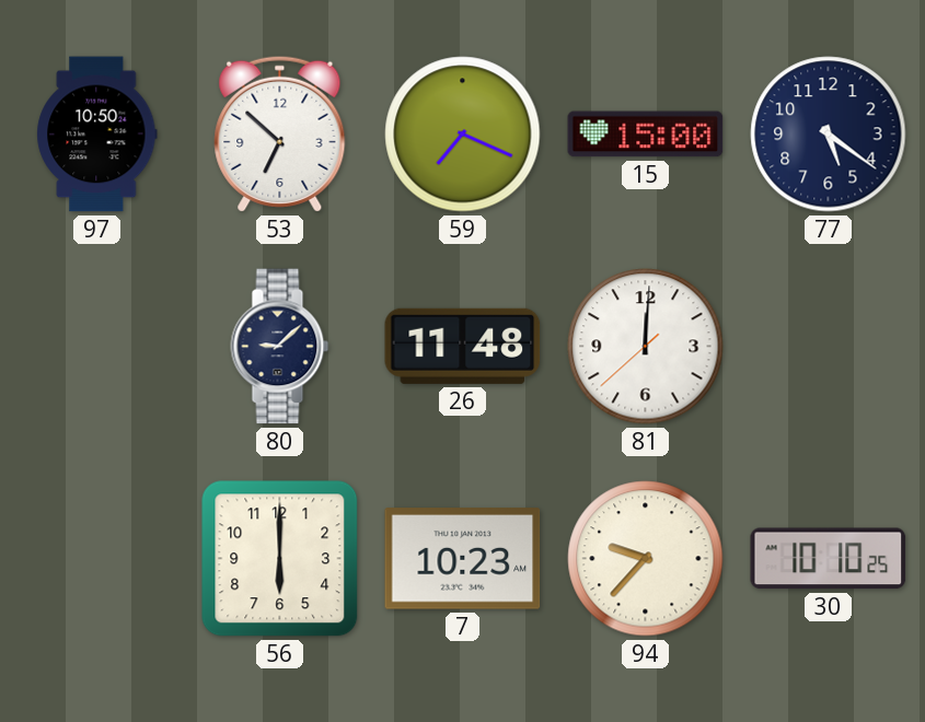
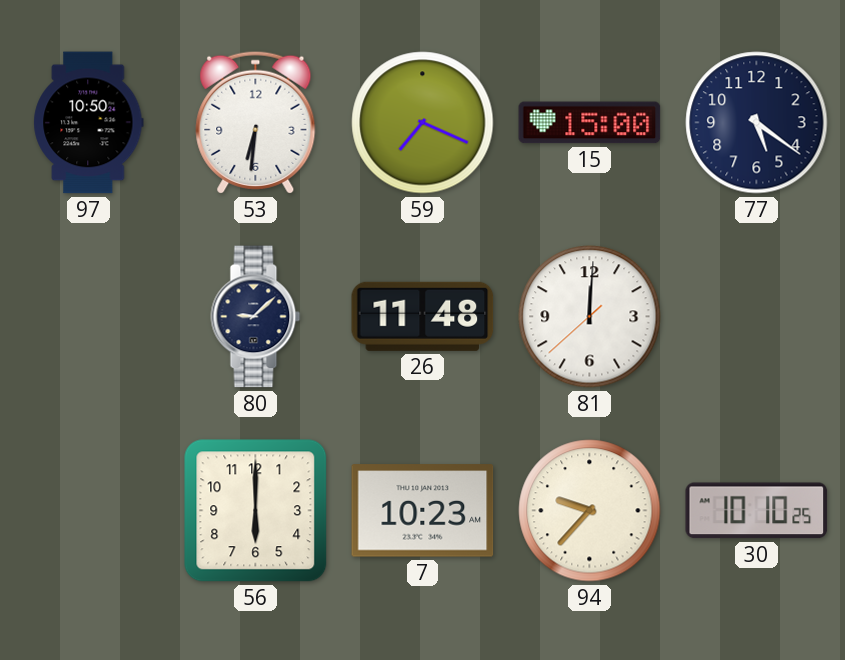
53: 6:52 -> 6:31
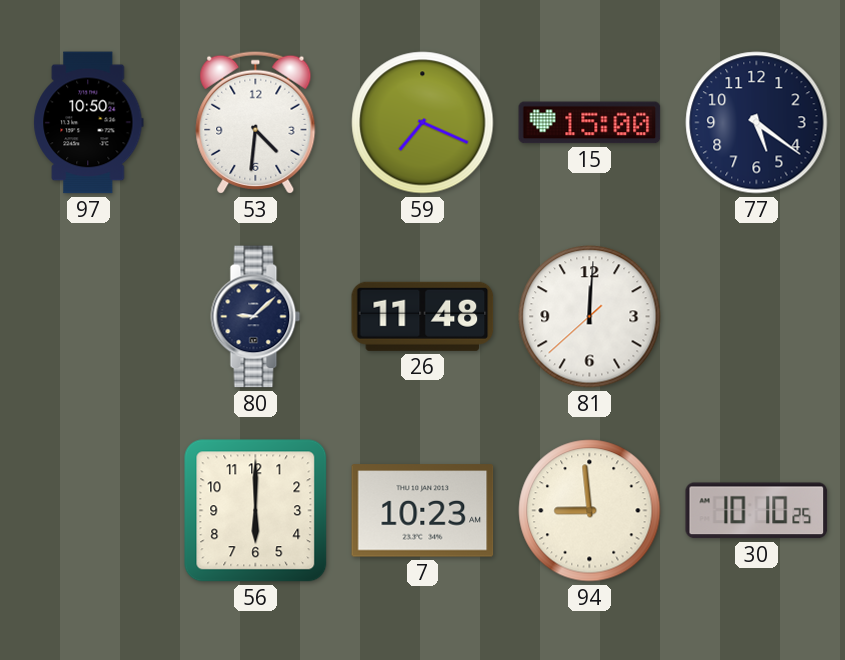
53: 6:31 -> 4:31
94: 9:37 -> 8:59
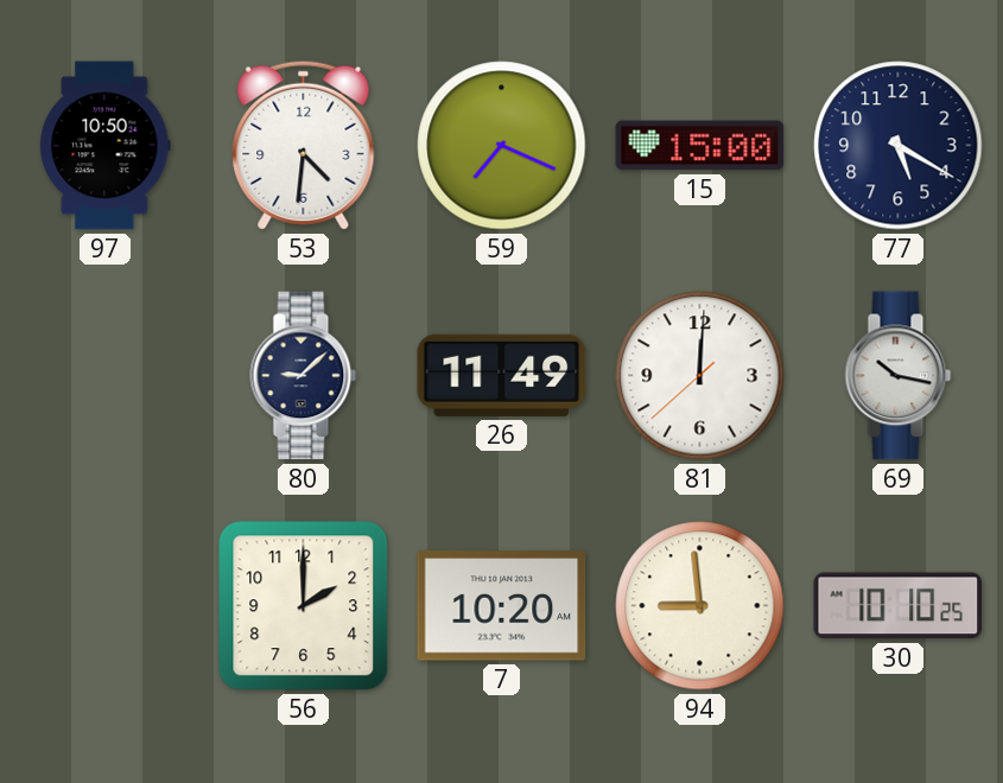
77: 5:21 -> 5:20
26: 11:48 -> 11:49
69: none -> 10:17
56: 6:00 -> 2:00
7: 10:23 -> 10:20
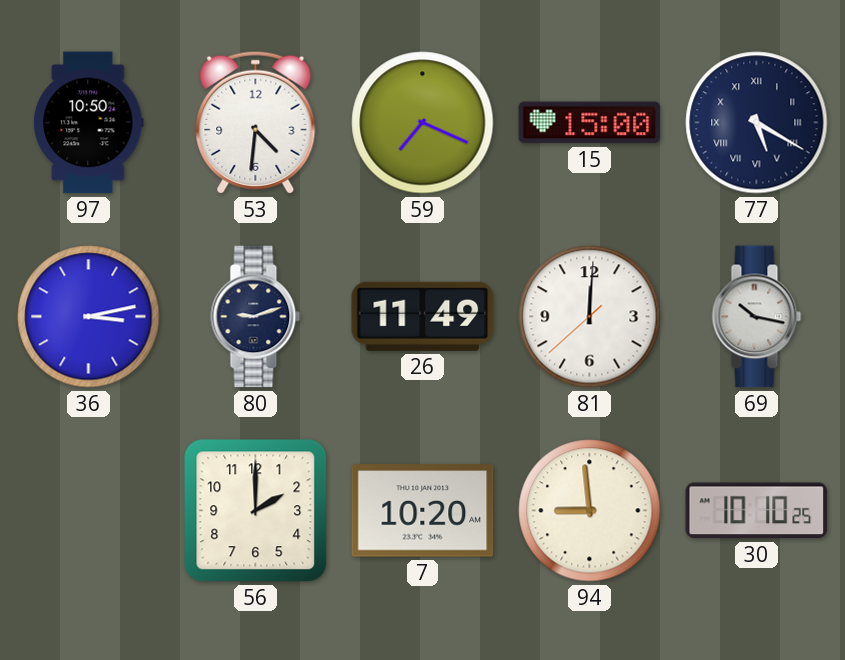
77 numerals: Arabic -> Roman
36: none -> 3:13
80: 9:08 -> 9:12
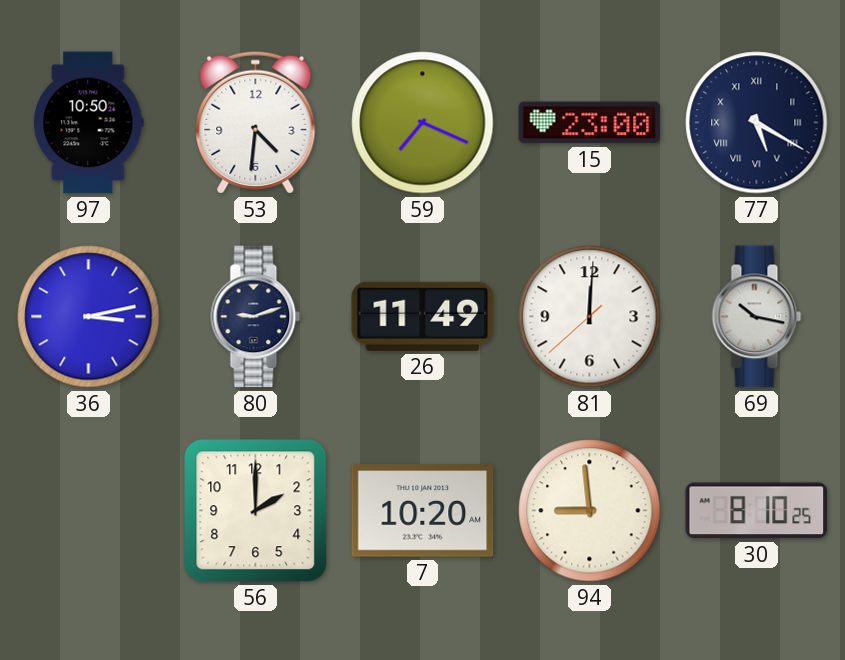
15: 15:00 -> 23:00
30: 10:10 -> 8:10
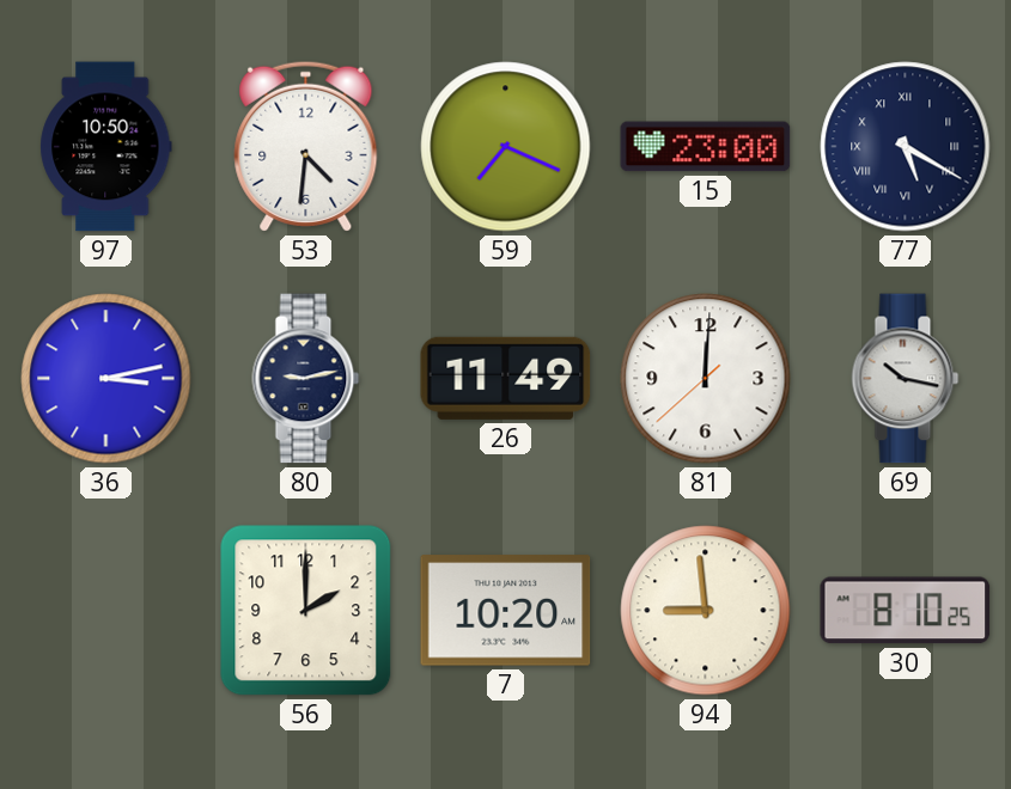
80: 9:12 -> 9:13
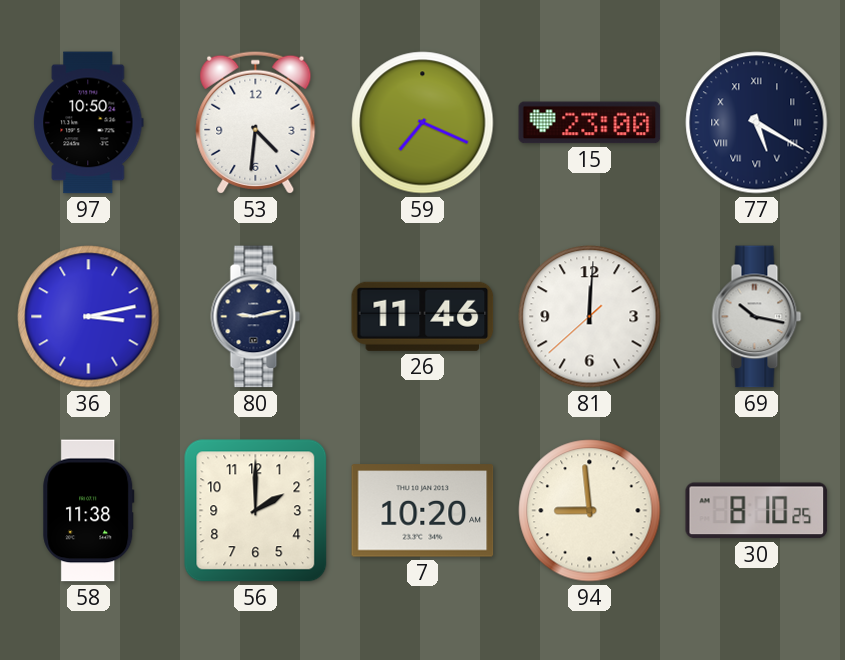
26: 11:49 -> 11:46
58: none -> 11:38
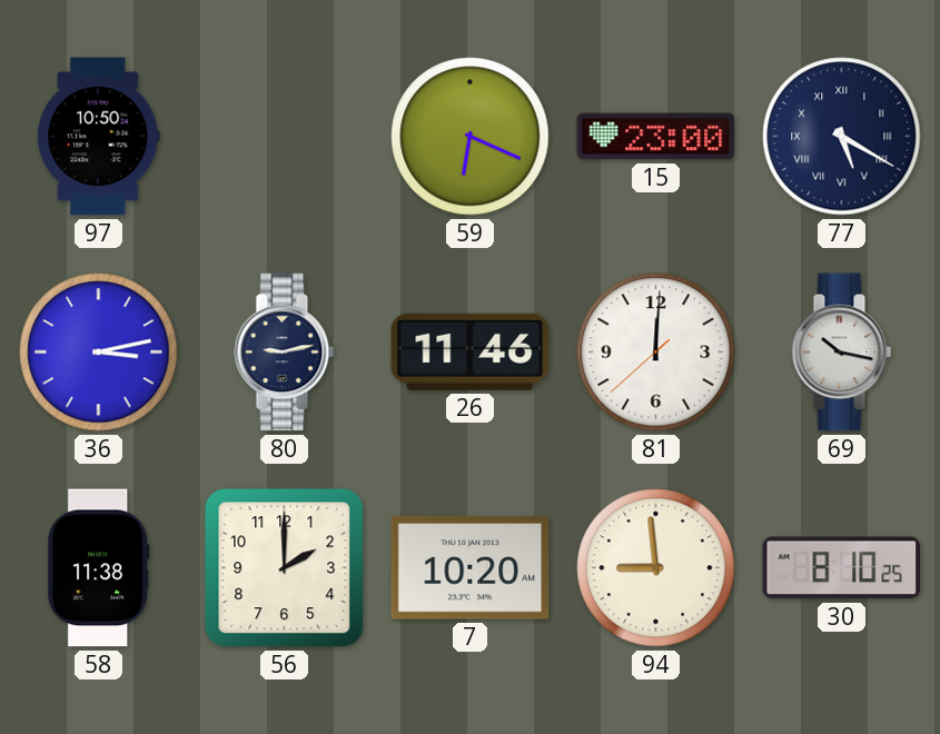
53: 4:31 -> none
59: 7:19 -> 6:19
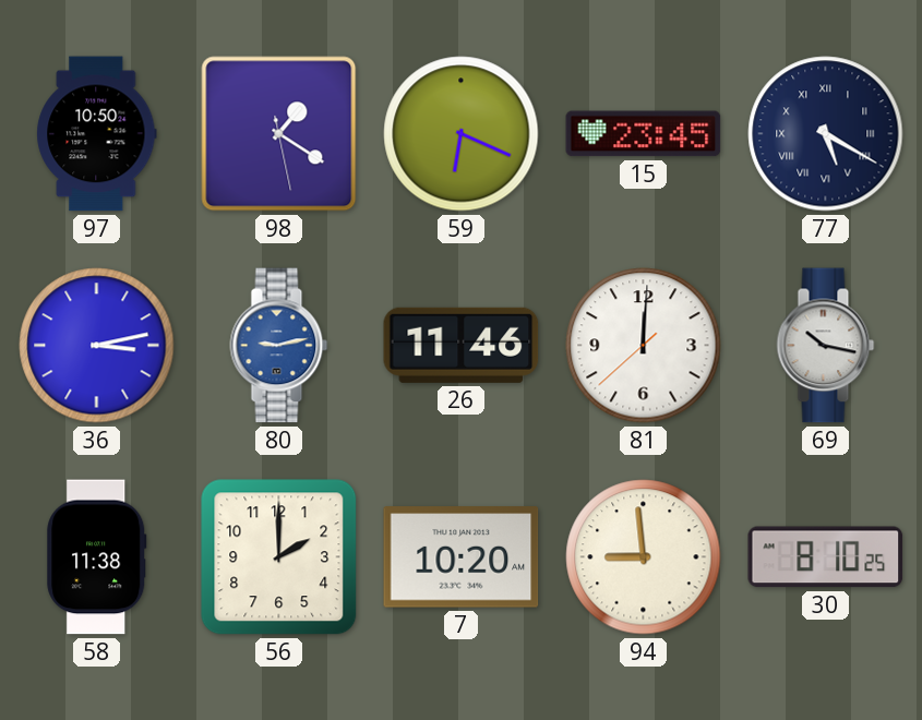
98: none -> 1:20
15: 23:00 -> 23:45
80 dial: navy -> blue
